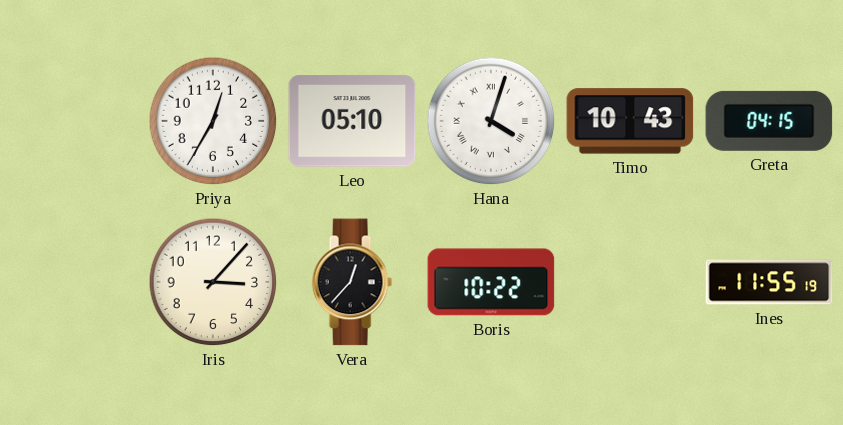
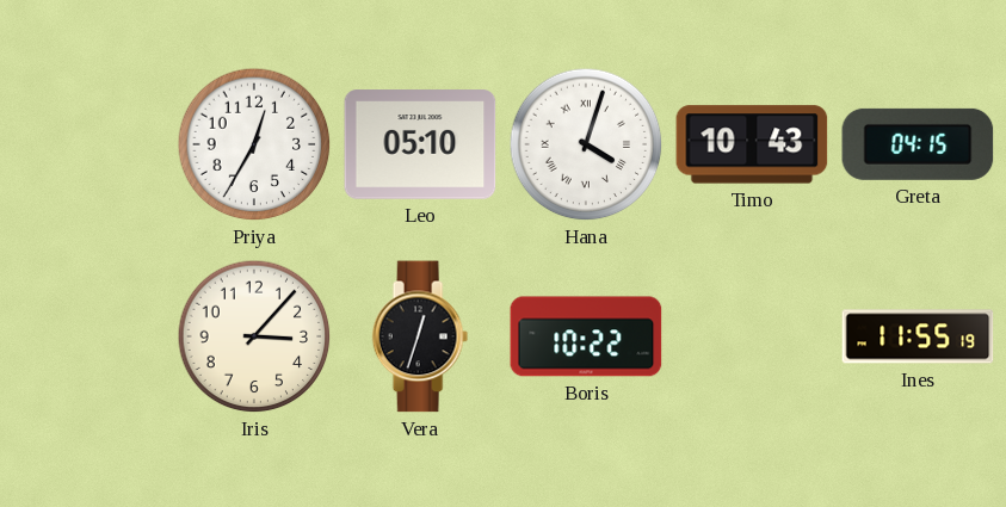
Vera: 12:37 -> 12:33
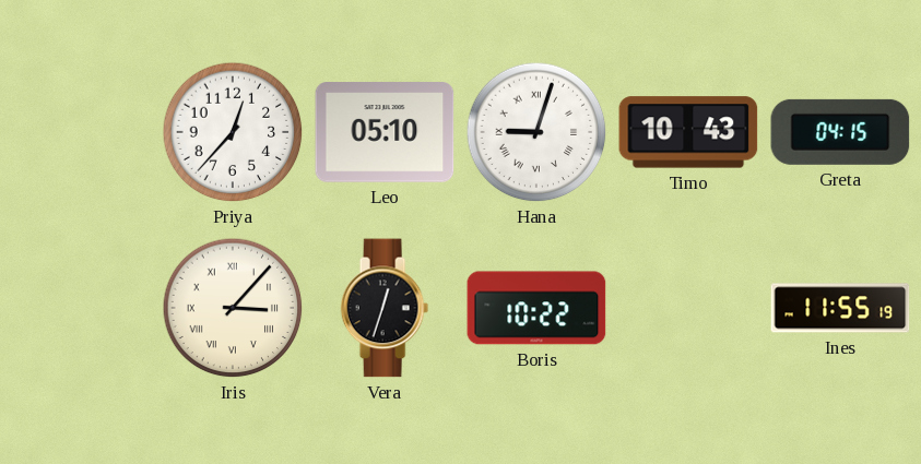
Priya: 12:35 -> 12:37
Hana: 4:03 -> 9:03
Iris numerals: Arabic -> Roman
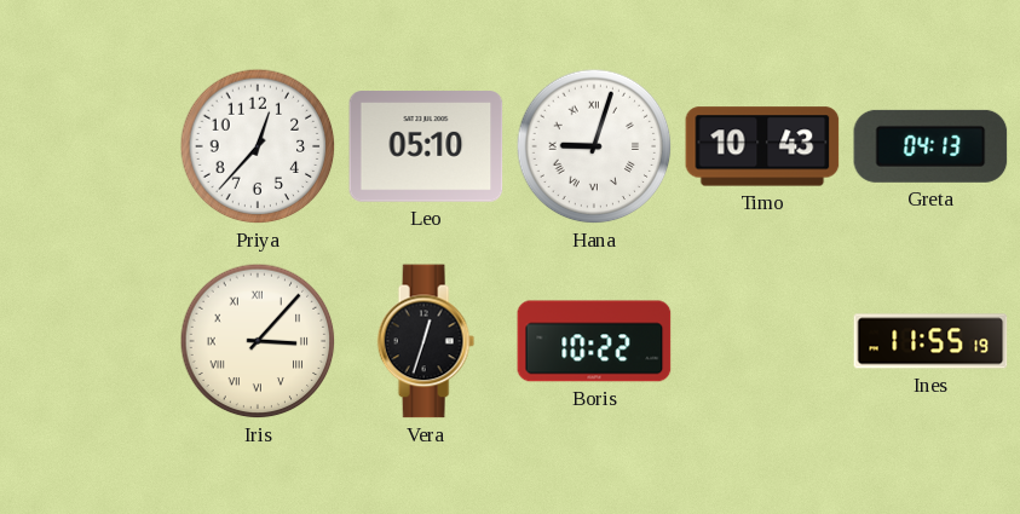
Greta: 04:15 -> 04:13
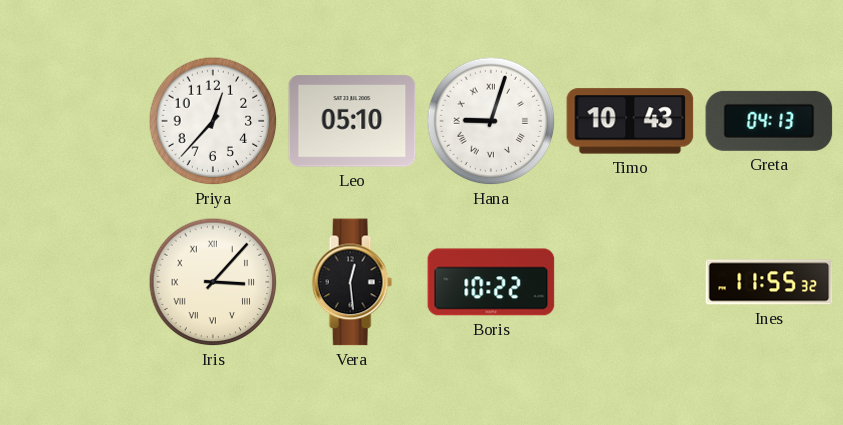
Vera: 12:33 -> 12:29
Ines: 11:55:19 -> 11:55:32
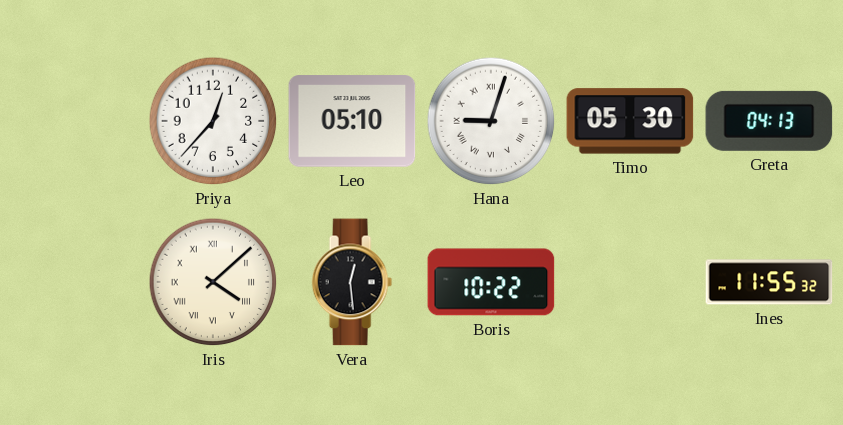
Timo: 10:43 -> 05:30
Iris: 3:07 -> 4:08
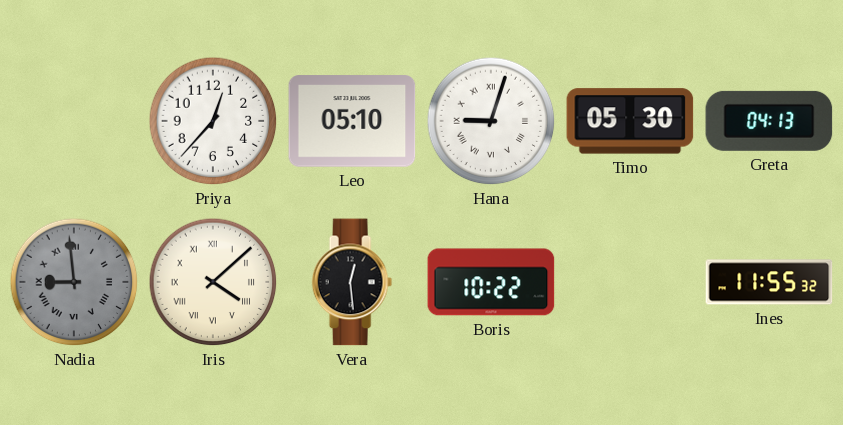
Nadia: none -> 8:59
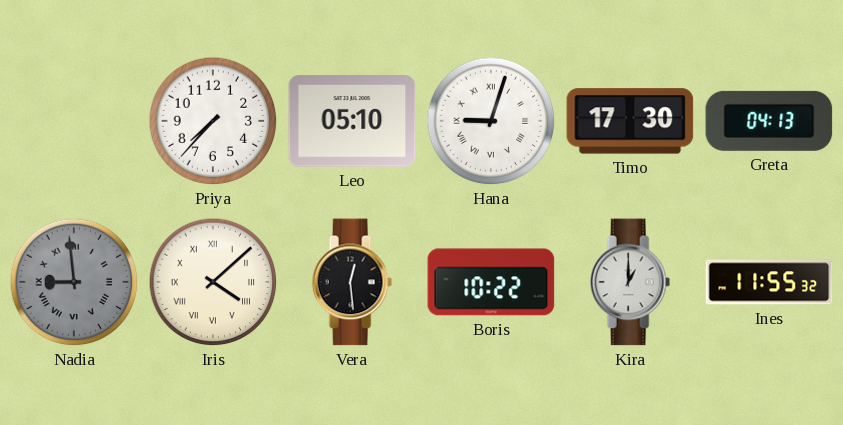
Priya: 12:37 -> 7:37
Timo: 05:30 -> 17:30
Kira: none -> 1:00
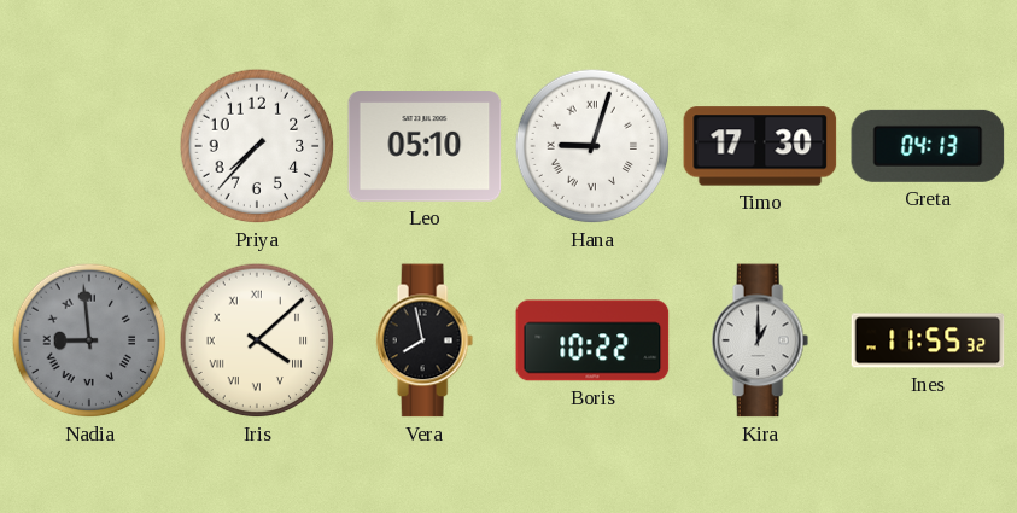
Vera: 12:29 -> 7:58
